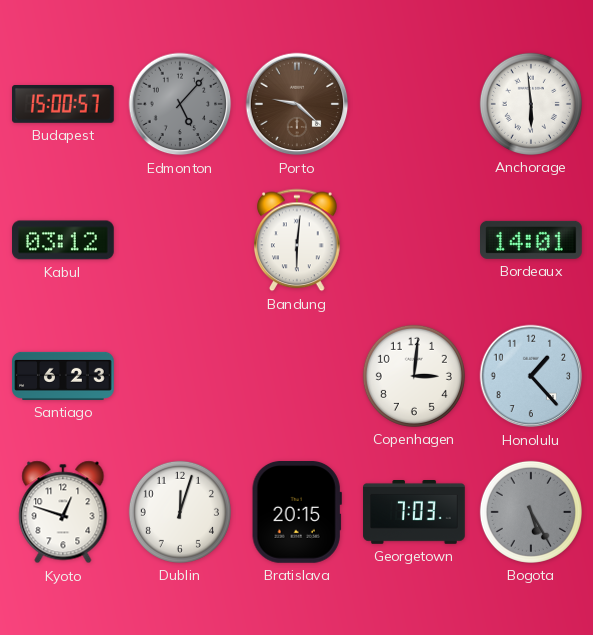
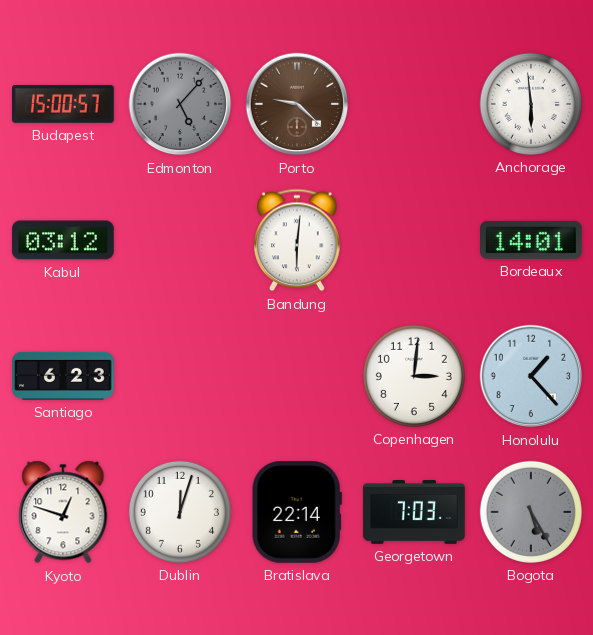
Bratislava: 20:15 -> 22:14
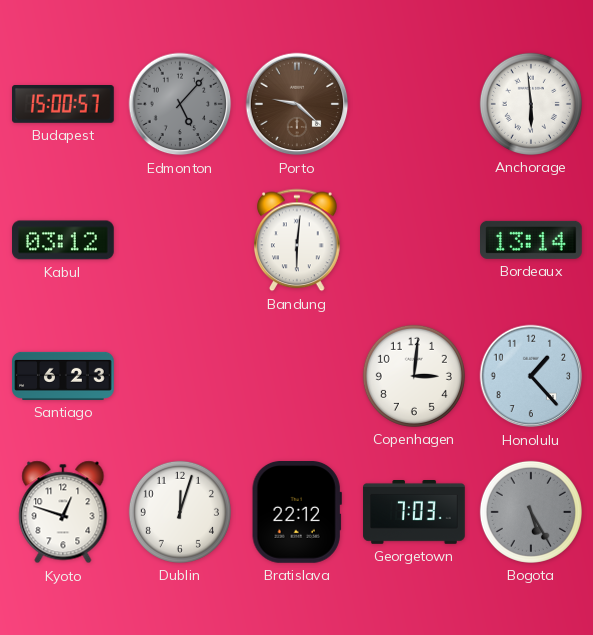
Bordeaux: 14:01 -> 13:14
Bratislava: 22:14 -> 22:12
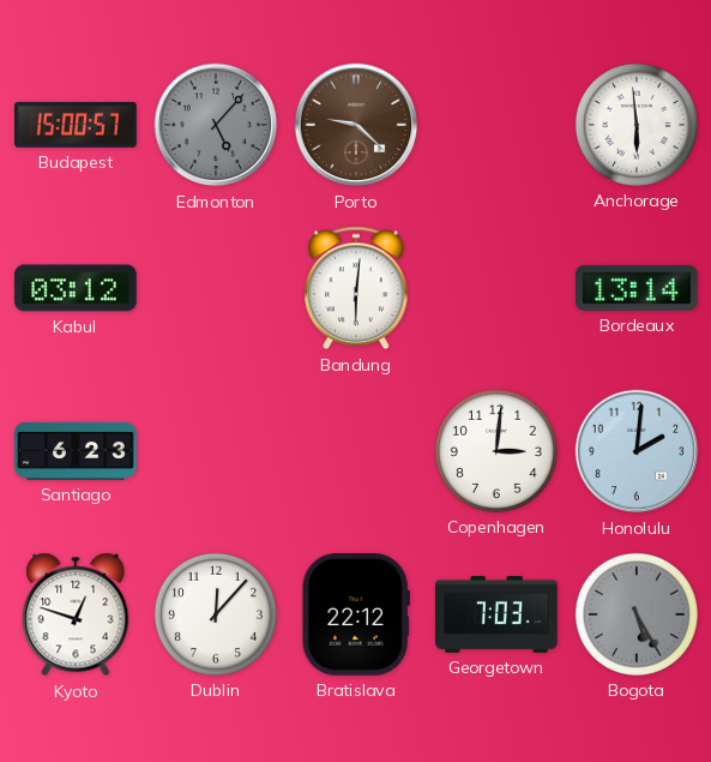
Honolulu: 1:23 -> 2:01
Dublin: 12:03 -> 12:07
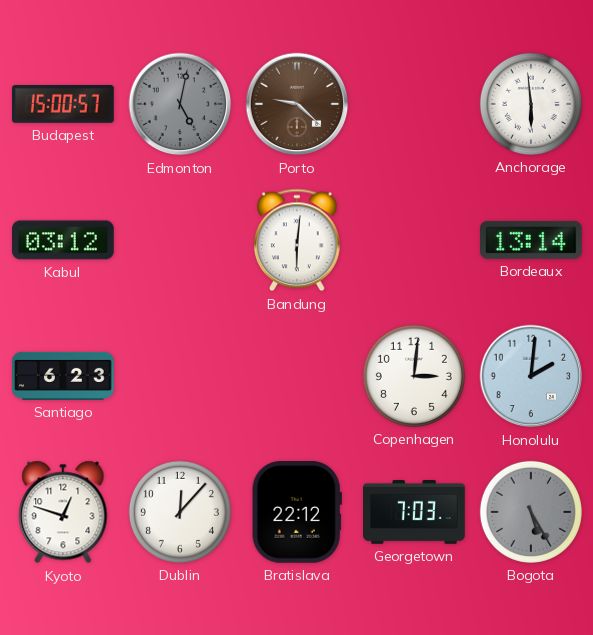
Edmonton: 5:07 -> 5:02
